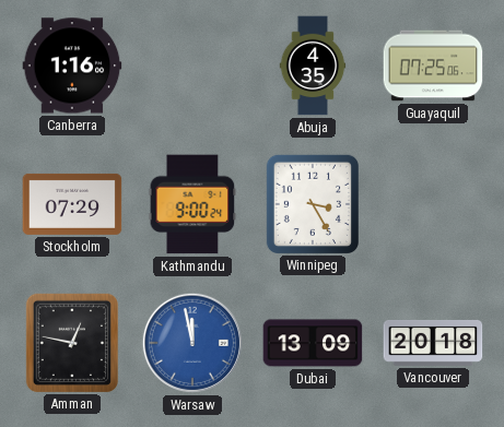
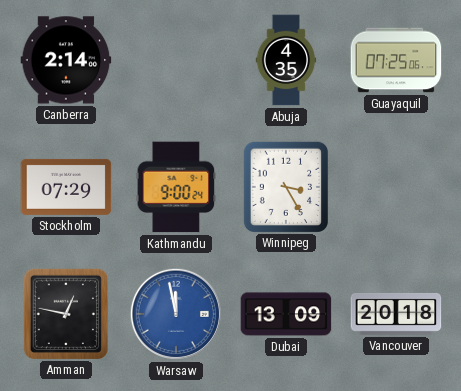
Canberra: 1:16 -> 2:14
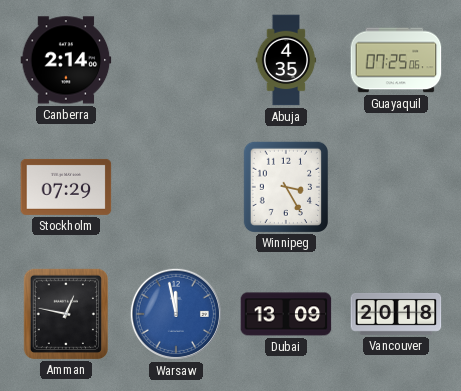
Kathmandu: 9:00 -> none
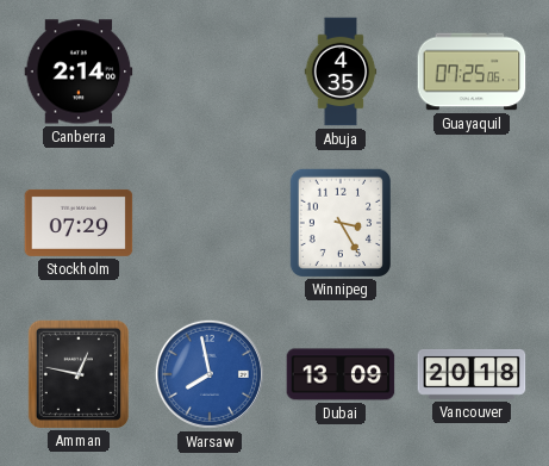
Warsaw: 11:58 -> 7:58
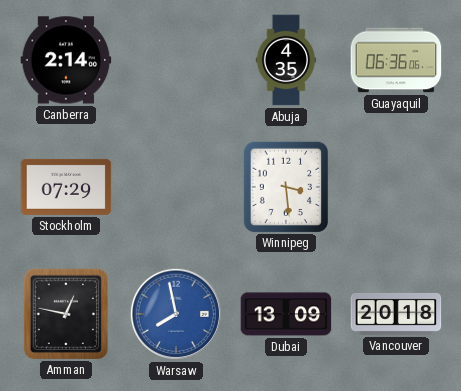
Guayaquil: 07:25 -> 06:36
Winnipeg: 3:25 -> 3:29
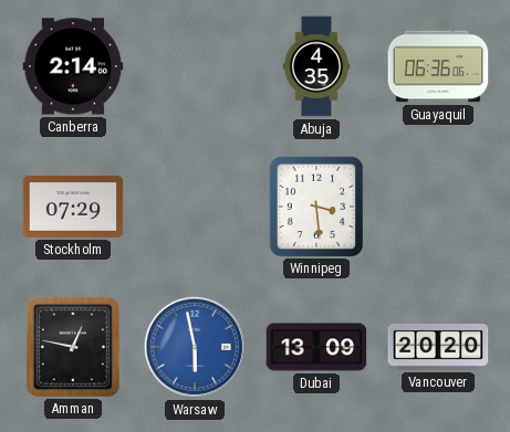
Warsaw: 7:58 -> 5:58
Vancouver: 20:18 -> 20:20
